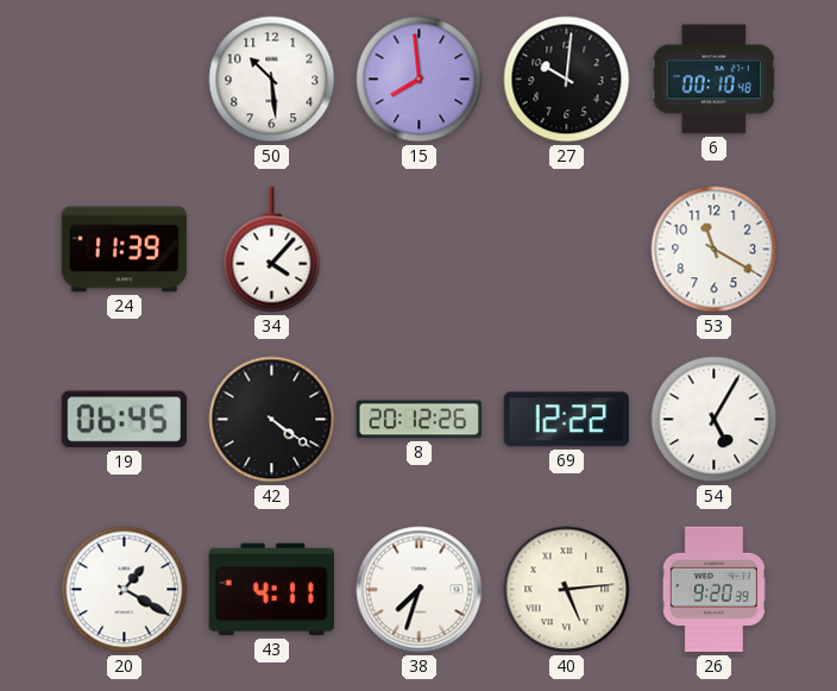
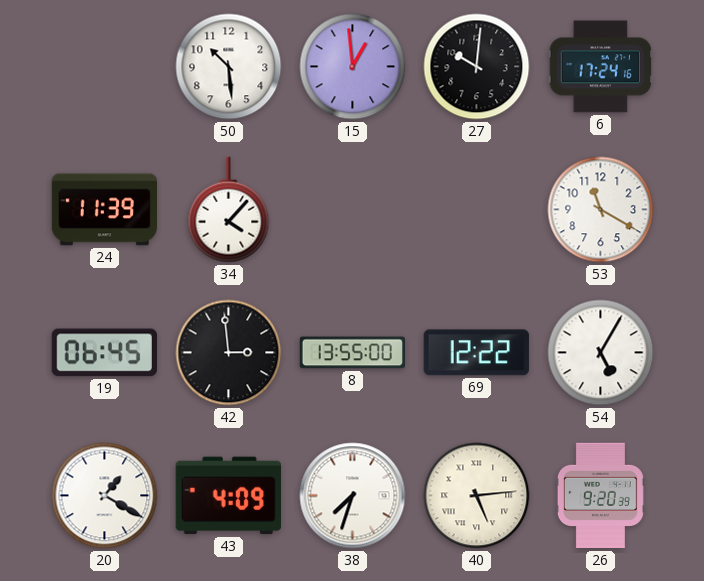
15: 7:59 -> 12:59
6: 00:10 -> 17:24
42: 4:21 -> 2:59
8: 20:12 -> 13:55
43: 4:11 -> 4:09
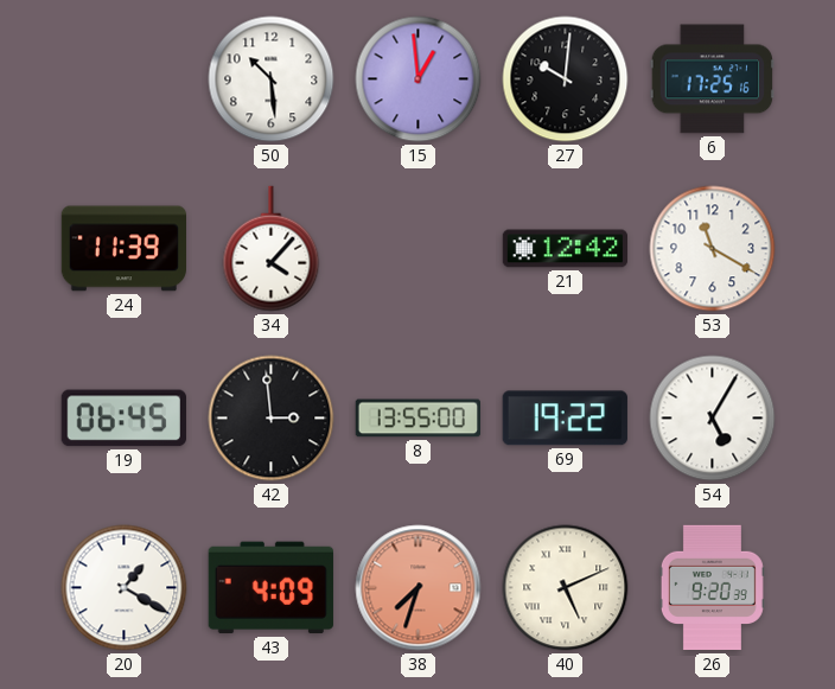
6: 17:24 -> 17:25
21: none -> 12:42
69: 12:22 -> 19:22
38 dial: white -> salmon
40: 5:14 -> 5:11
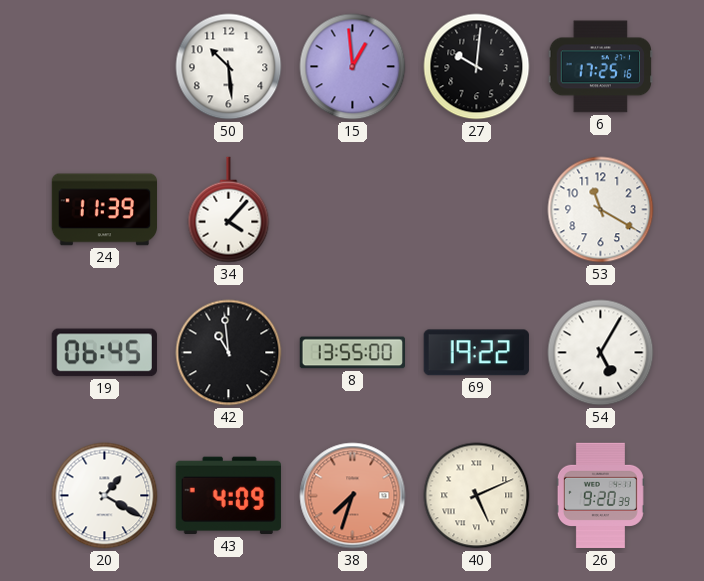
21: 12:42 -> none
42: 2:59 -> 10:59
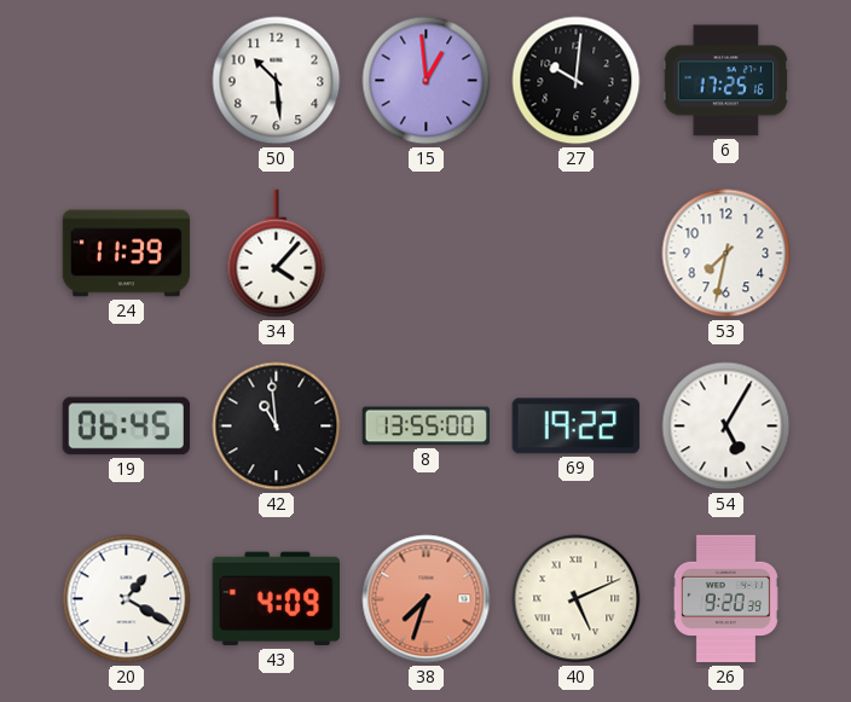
53: 11:20 -> 7:32
